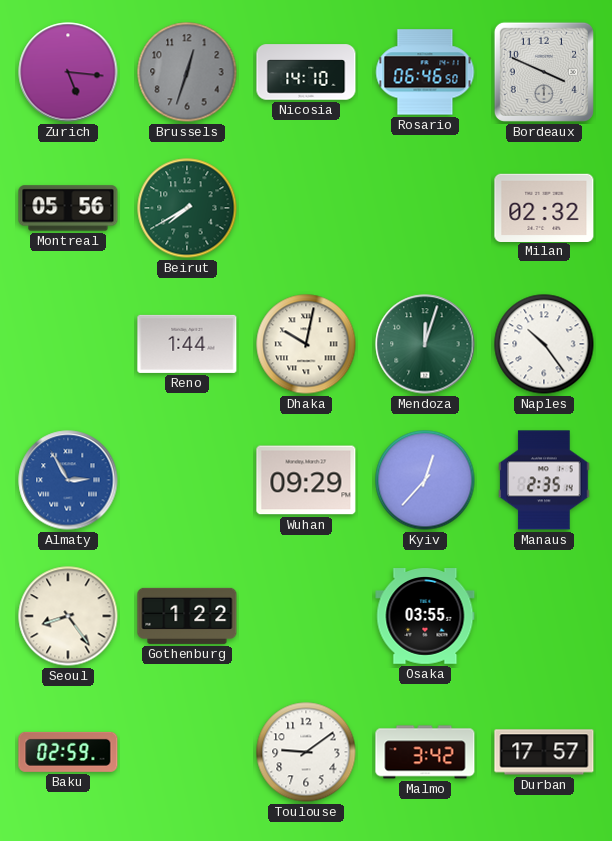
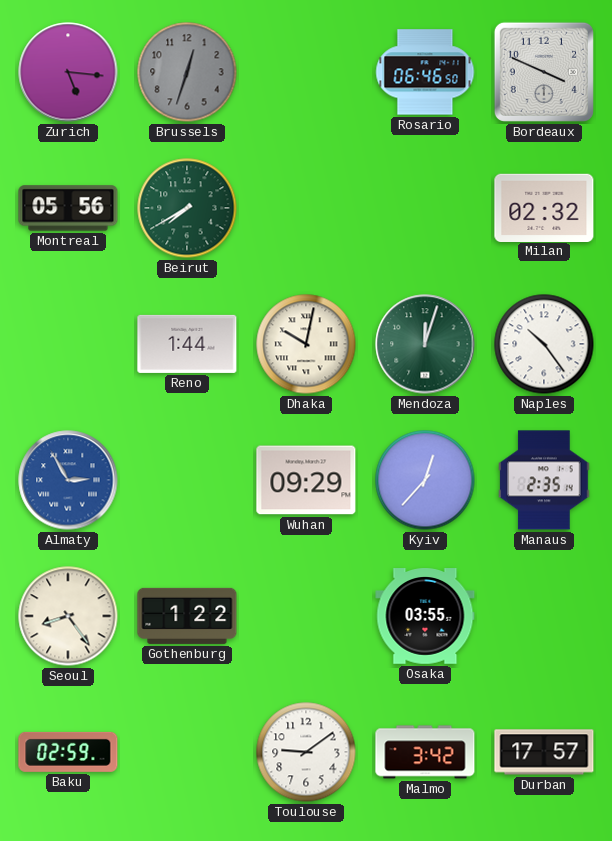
Nicosia: 14:10 -> none
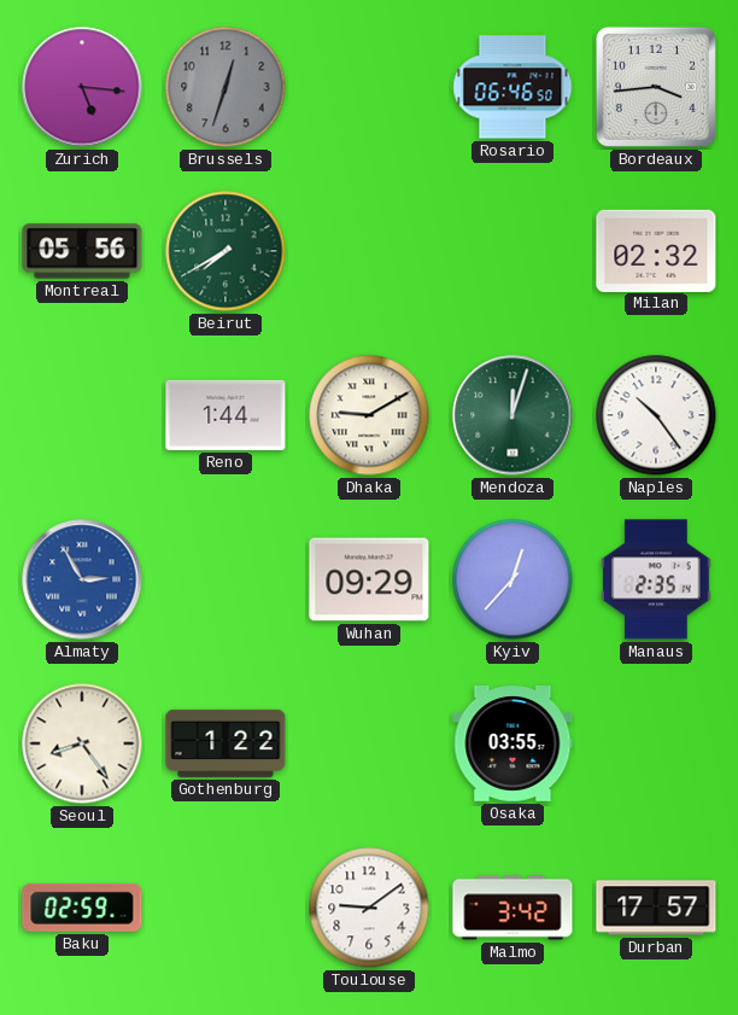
Bordeaux: 3:49 -> 3:44
Dhaka: 10:02 -> 9:10
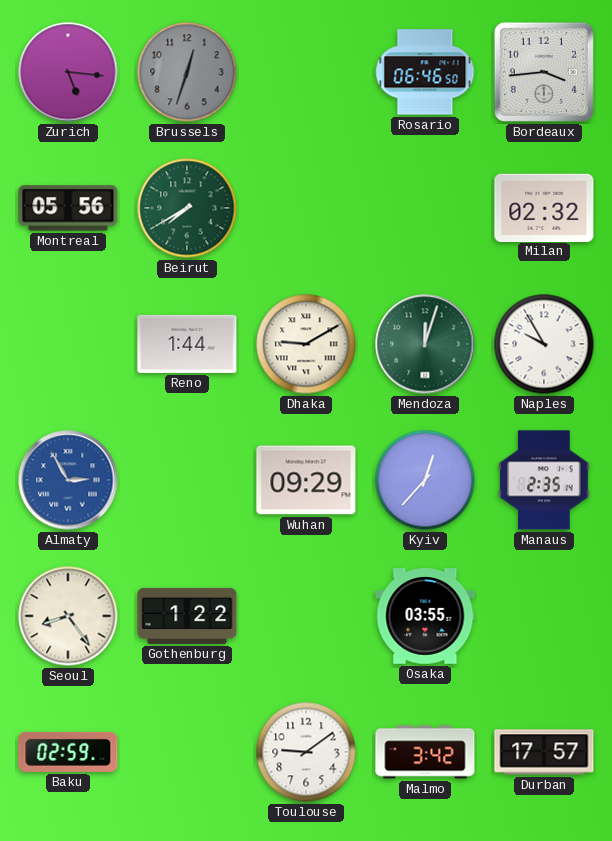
Naples: 10:24 -> 9:55
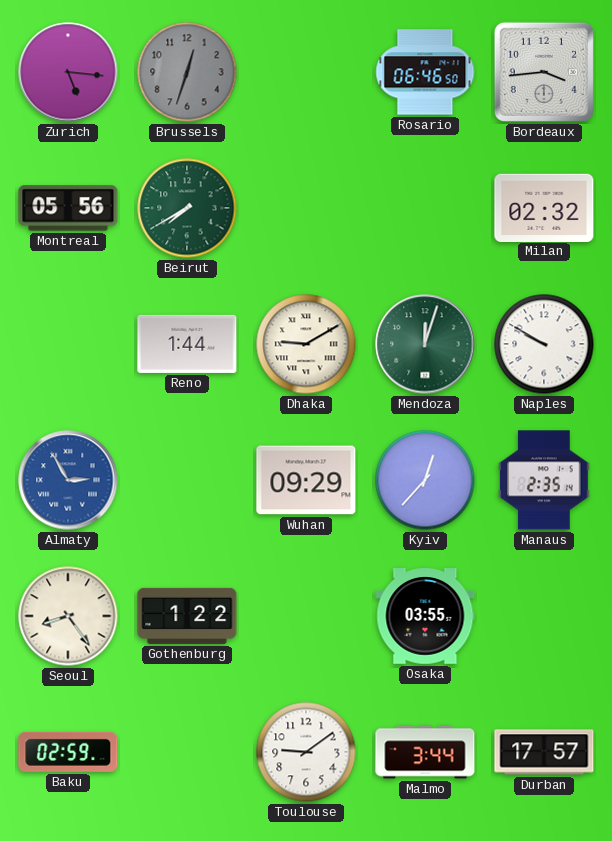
Naples: 9:55 -> 9:50
Malmo: 3:42 -> 3:44
